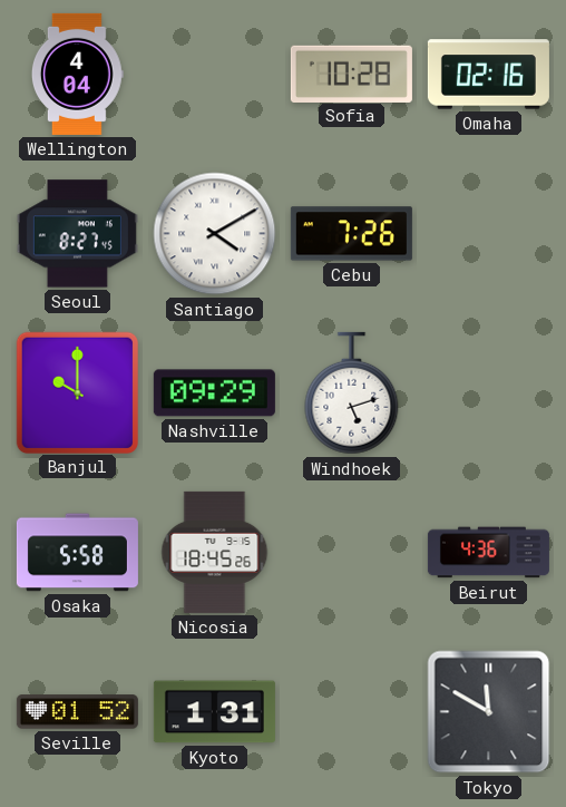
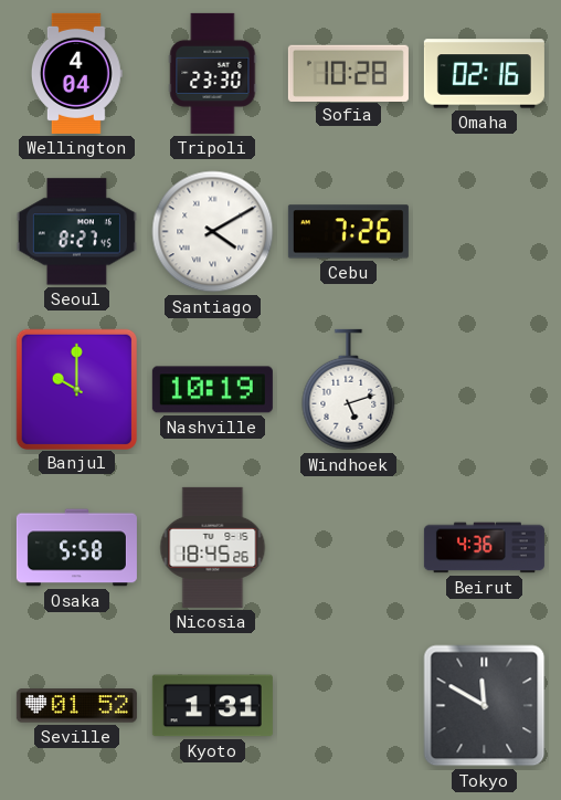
Tripoli: none -> 23:30
Nashville: 09:29 -> 10:19
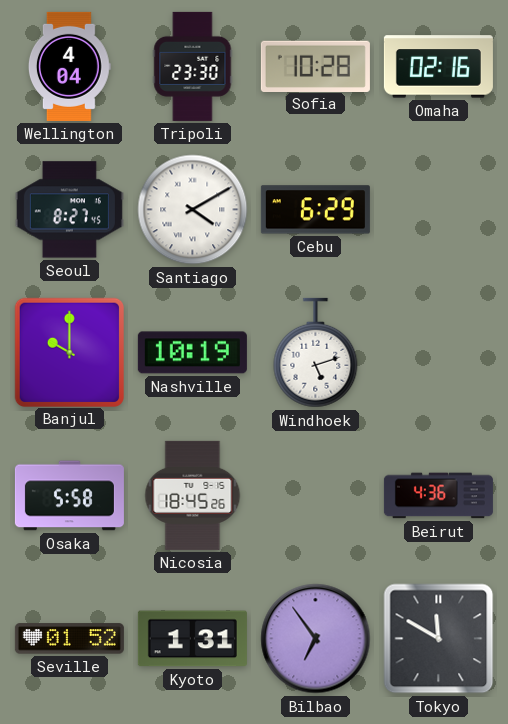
Cebu: 7:26 -> 6:29
Bilbao: none -> 6:54
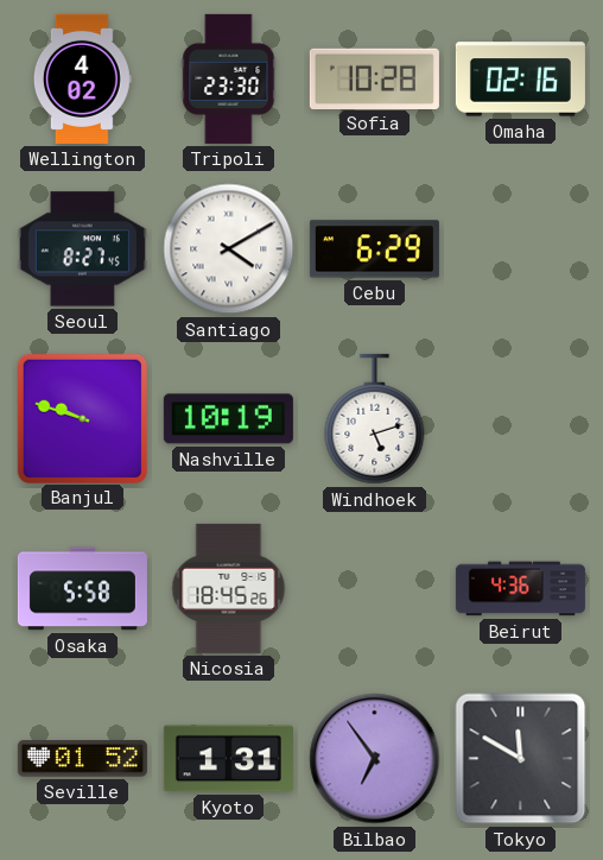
Wellington: 4:04 -> 4:02
Banjul: 10:00 -> 9:48
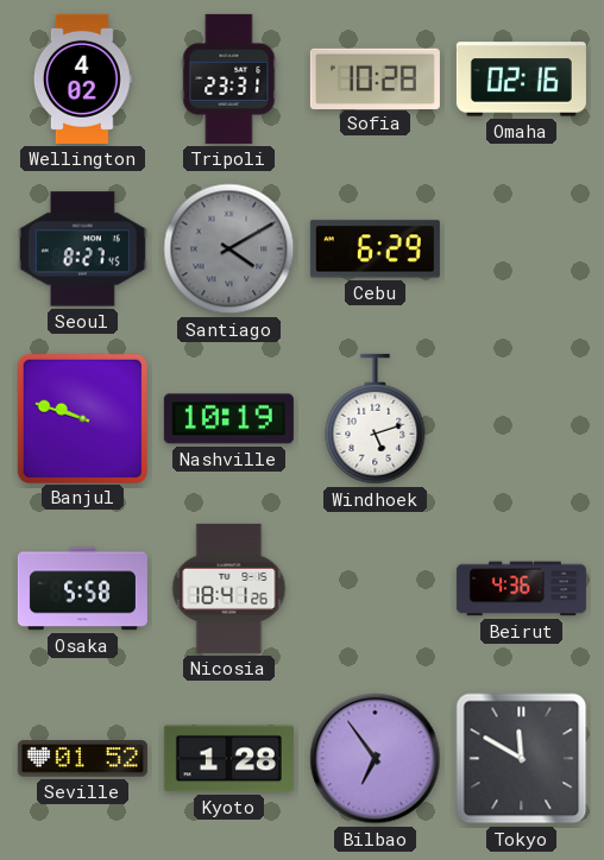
Tripoli: 23:30 -> 23:31
Santiago dial: white -> grey
Nicosia: 18:45 -> 18:41
Kyoto: 1:31 -> 1:28
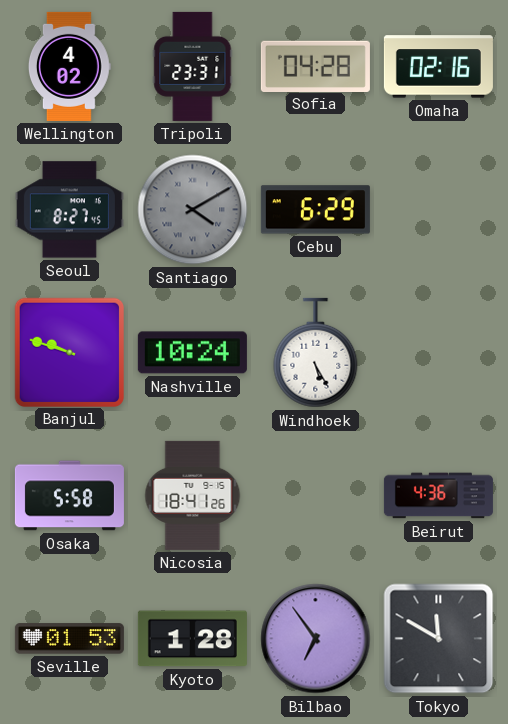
Sofia: 10:28 -> 04:28
Nashville: 10:19 -> 10:24
Windhoek: 5:12 -> 5:25
Seville: 01:52 -> 01:53
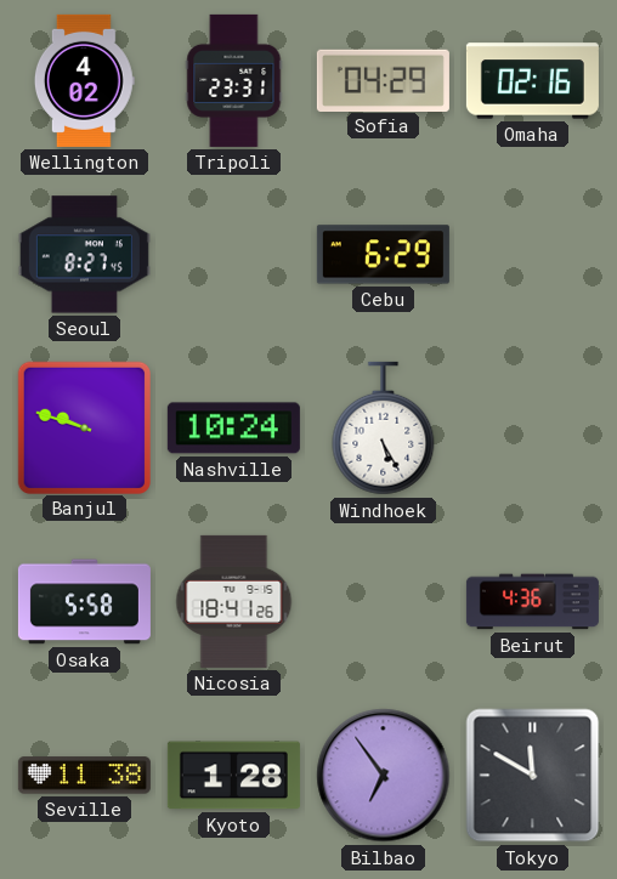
Sofia: 04:28 -> 04:29
Santiago: 4:10 -> none
Seville: 01:53 -> 11:38
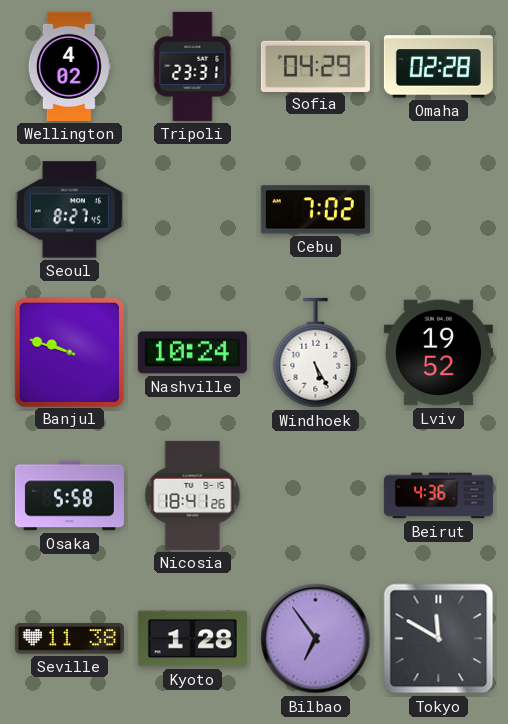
Omaha: 02:16 -> 02:28
Cebu: 6:29 -> 7:02
Lviv: none -> 19:52
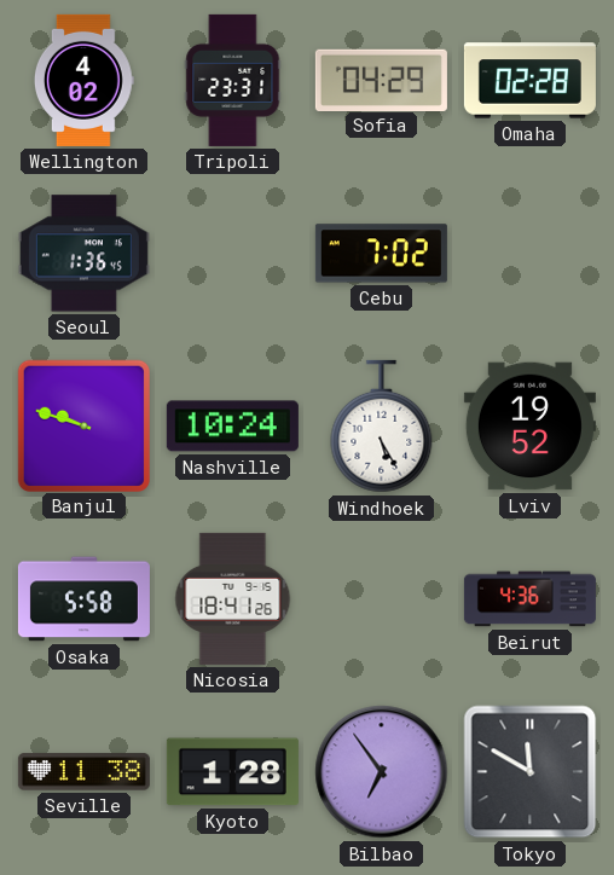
Seoul: 8:27 -> 1:36
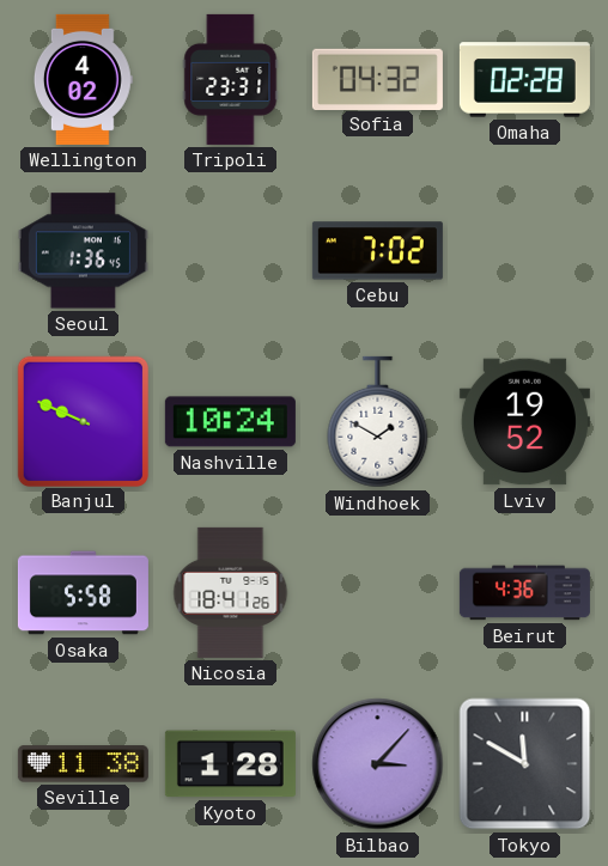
Sofia: 04:29 -> 04:32
Banjul: 9:48 -> 9:49
Windhoek: 5:25 -> 1:50
Bilbao: 6:54 -> 3:07
